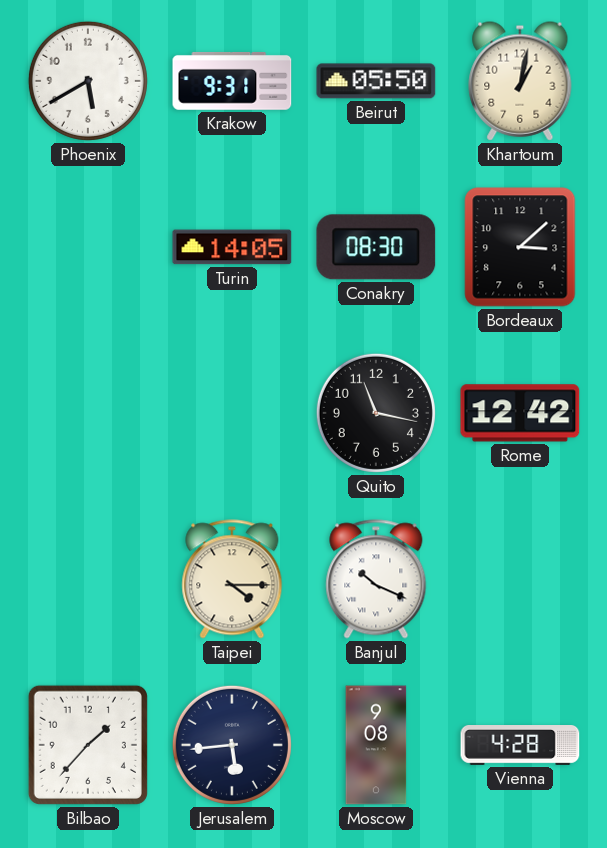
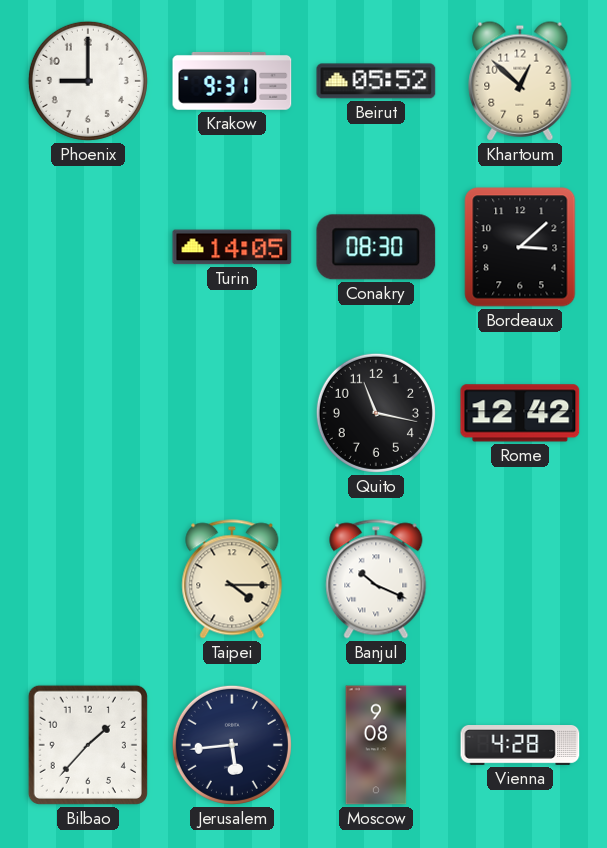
Phoenix: 5:40 -> 9:00
Beirut: 05:50 -> 05:52
Khartoum: 1:02 -> 12:52
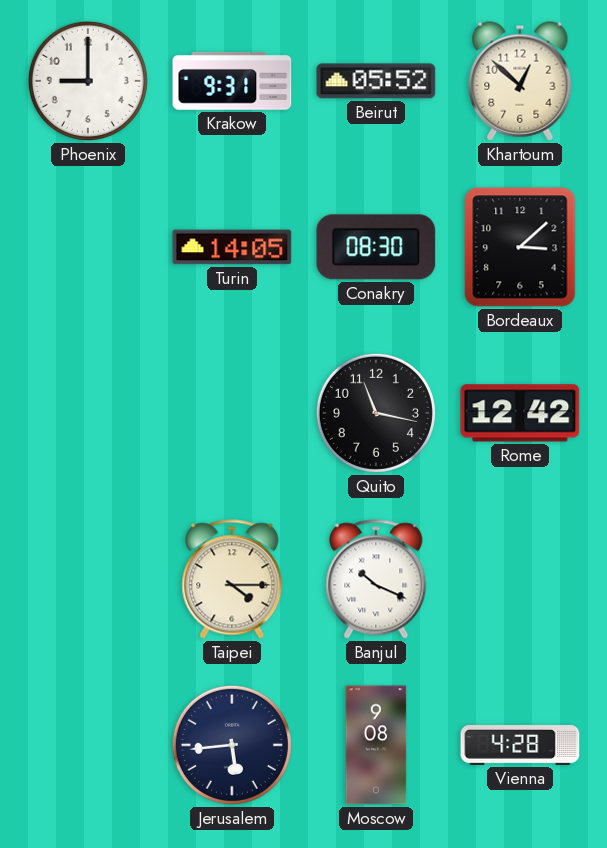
Bilbao: 1:37 -> none
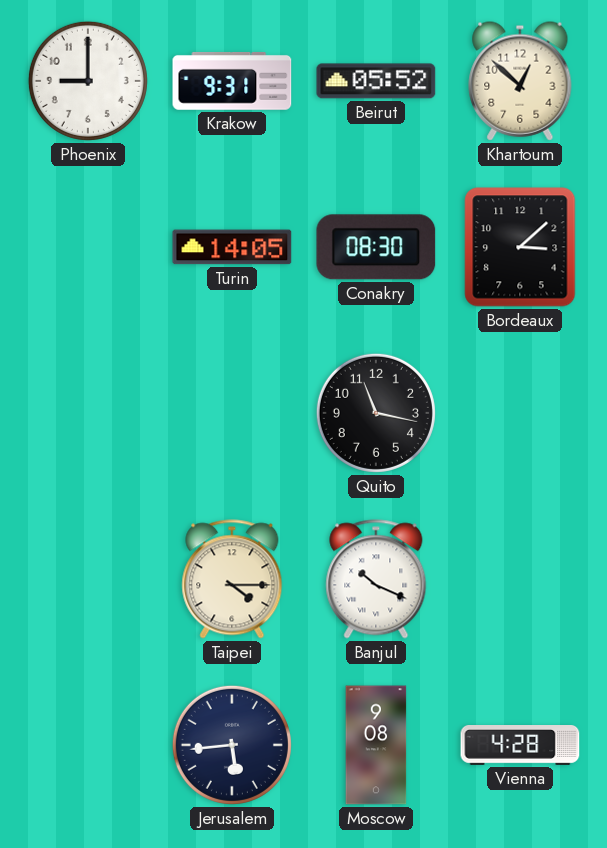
Rome: 12:42 -> none
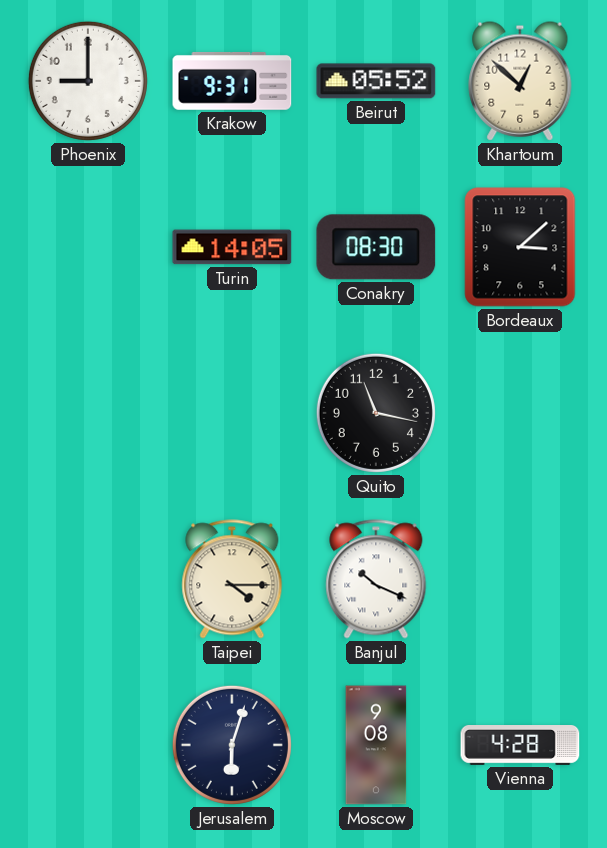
Jerusalem: 5:44 -> 6:03
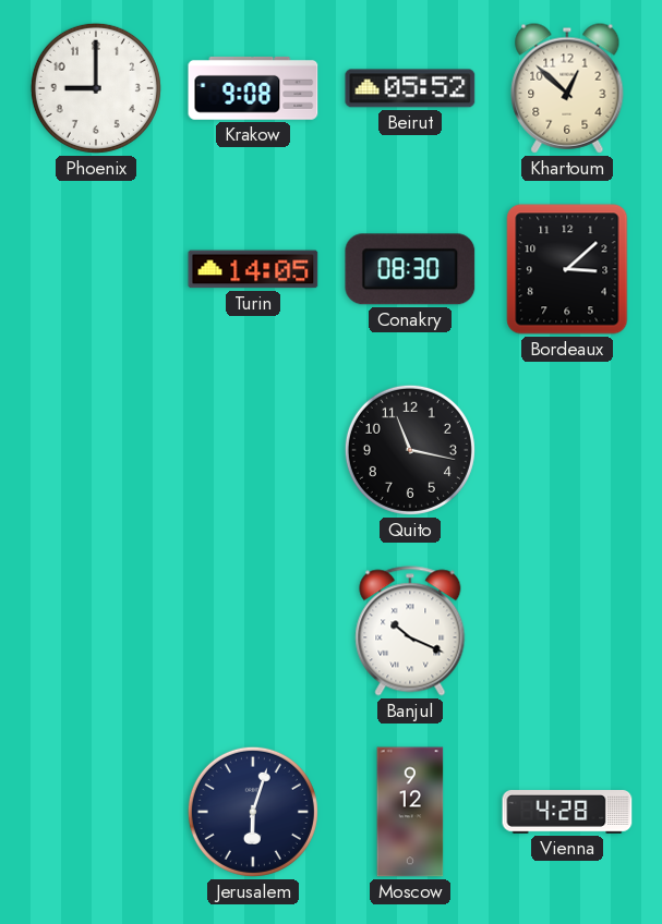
Krakow: 9:31 -> 9:08
Taipei: 4:15 -> none
Moscow: 9:08 -> 9:12
